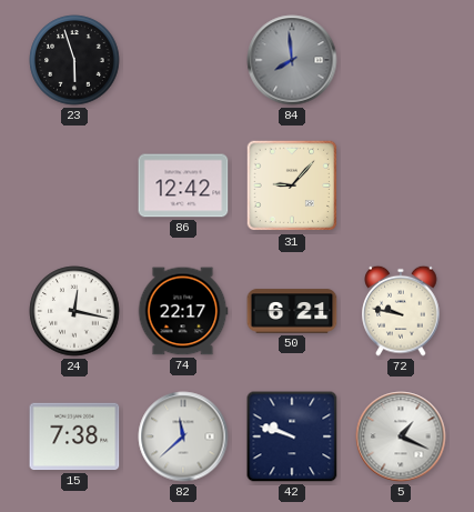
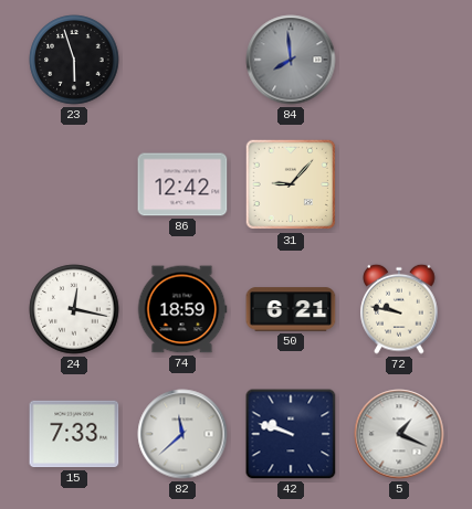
74: 22:17 -> 18:59
15: 7:38 -> 7:33
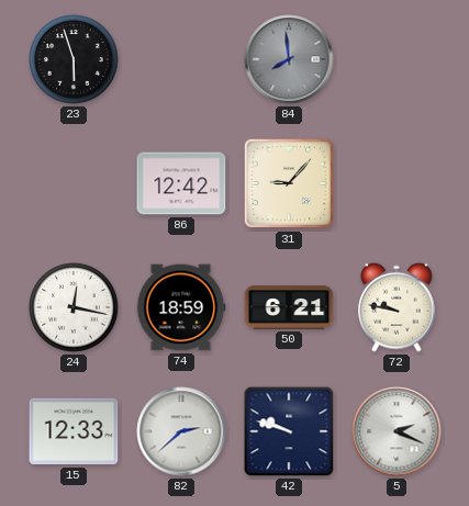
15: 7:33 -> 12:33
82: 11:38 -> 2:38
5: 1:19 -> 2:19
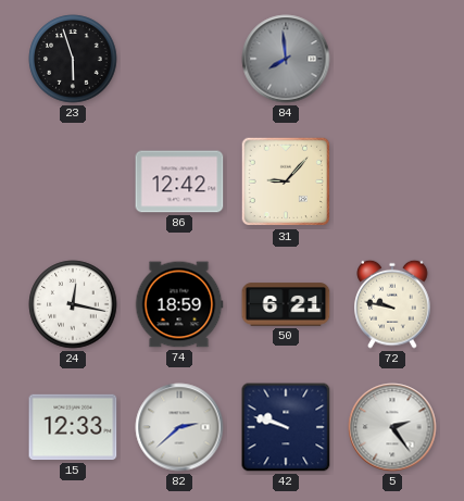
5: 2:19 -> 2:24
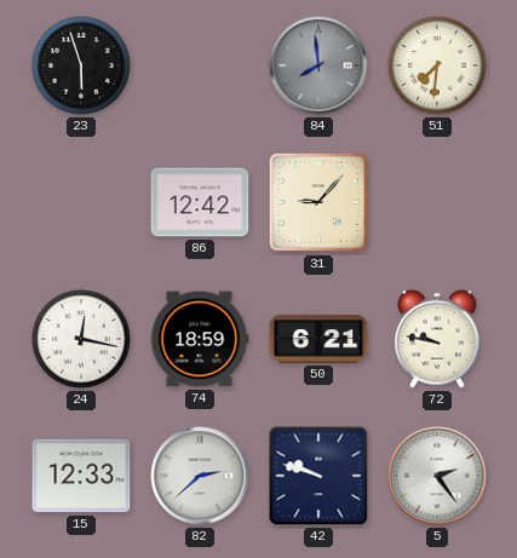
51: none -> 7:31
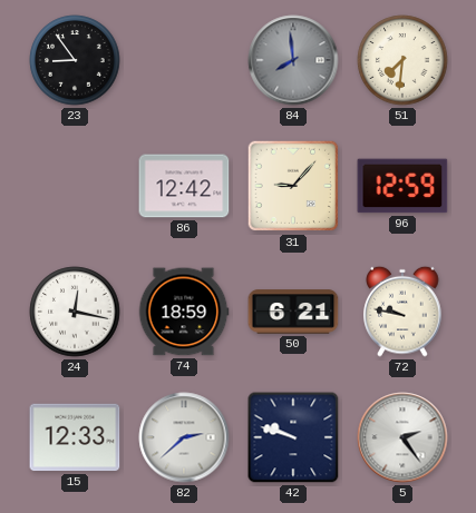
23: 5:57 -> 8:54
96: none -> 12:59
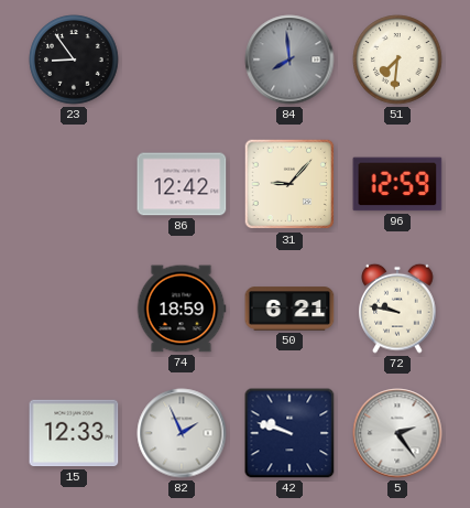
24: 12:17 -> none
82: 2:38 -> 1:56
